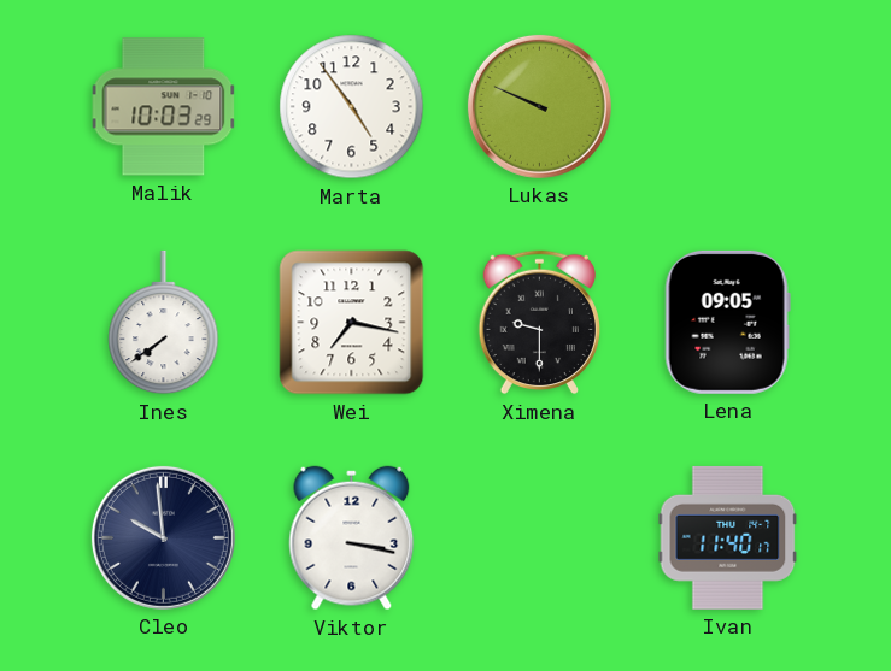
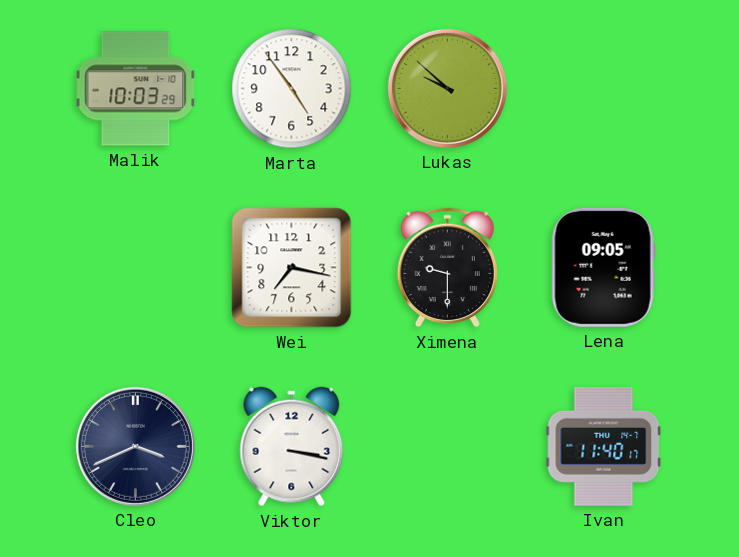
Lukas: 9:49 -> 9:52
Ines: 7:39 -> none
Cleo: 9:59 -> 3:41
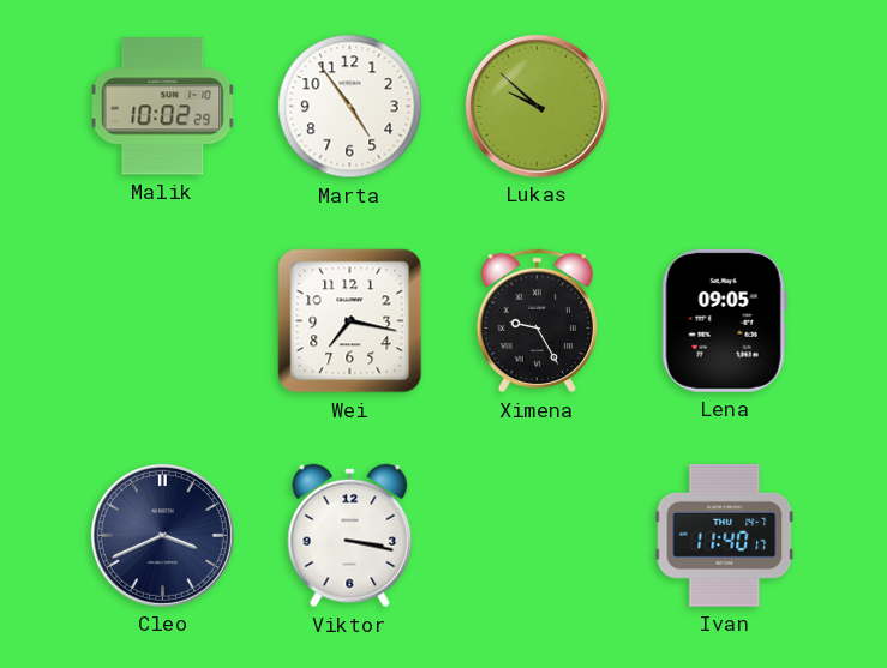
Malik: 10:03 -> 10:02
Ximena: 9:30 -> 9:25
